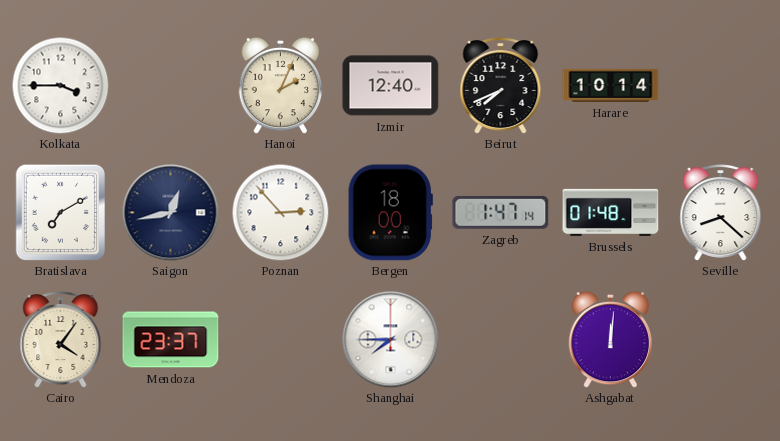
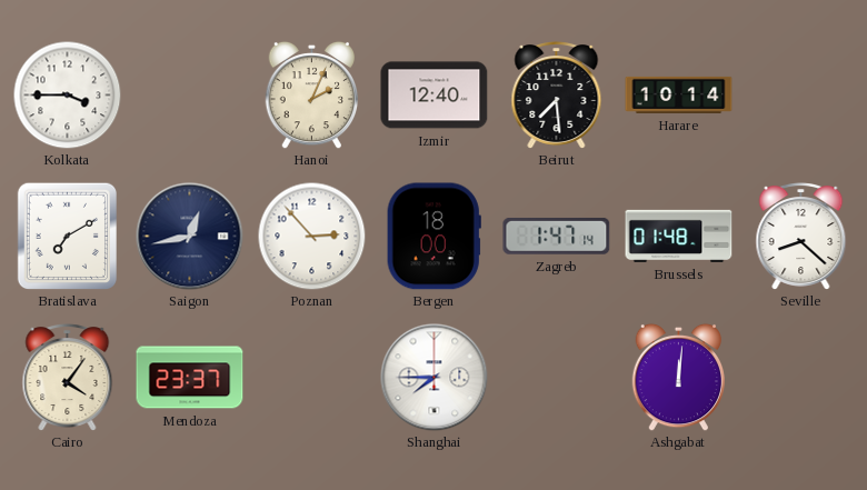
Beirut: 7:41 -> 7:29
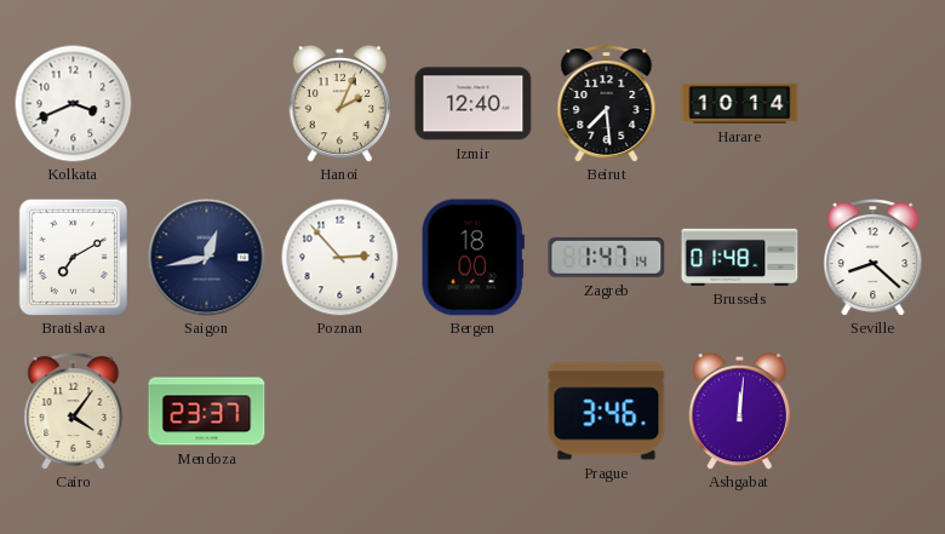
Kolkata: 3:45 -> 3:41
Shanghai: 7:45 -> none
Prague: none -> 3:46
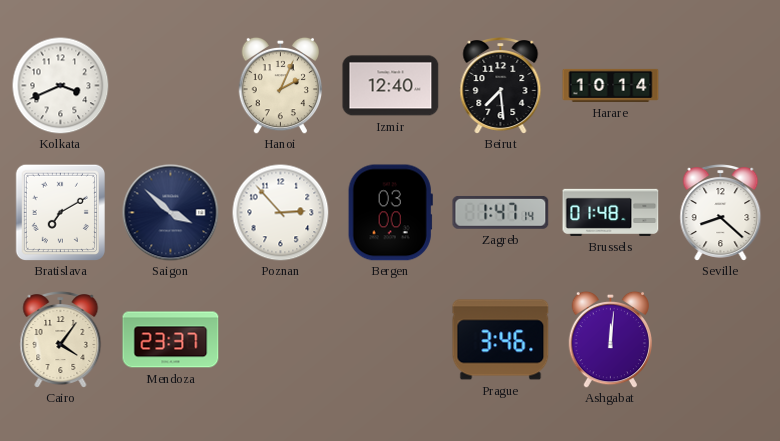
Saigon: 12:43 -> 3:52
Bergen: 18:00 -> 03:00
